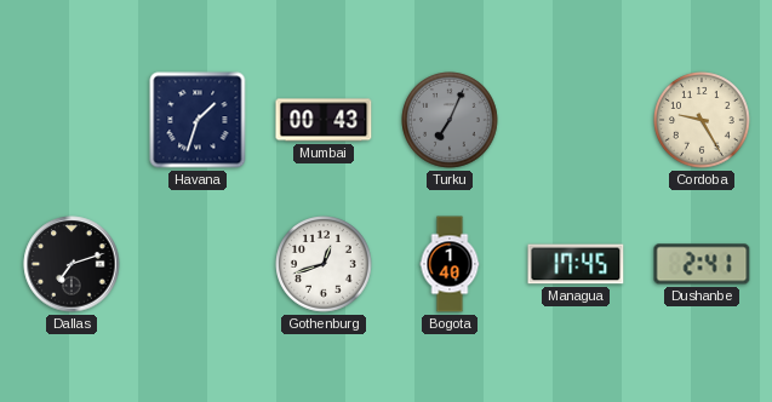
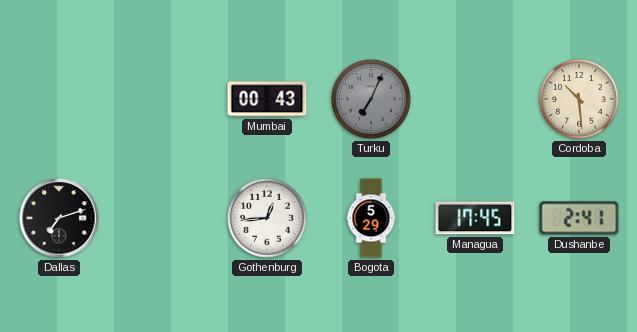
Havana: 1:33 -> none
Cordoba: 9:25 -> 10:29
Gothenburg: 12:42 -> 12:44
Bogota: 1:40 -> 5:29
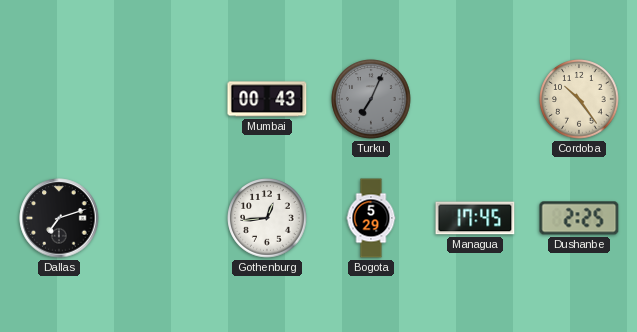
Cordoba: 10:29 -> 10:24
Dushanbe: 2:41 -> 2:25
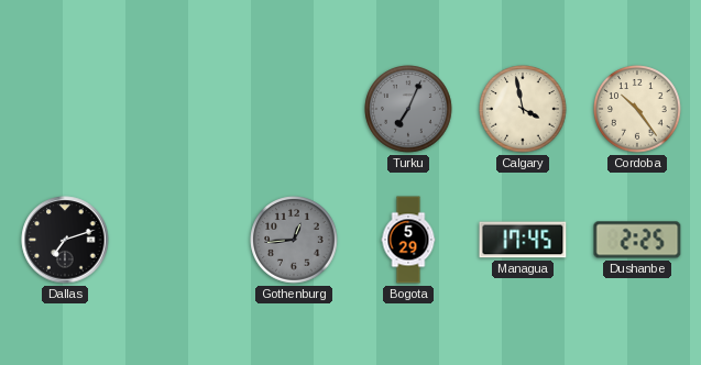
Mumbai: 00:43 -> none
Calgary: none -> 3:58
Gothenburg dial: white -> grey
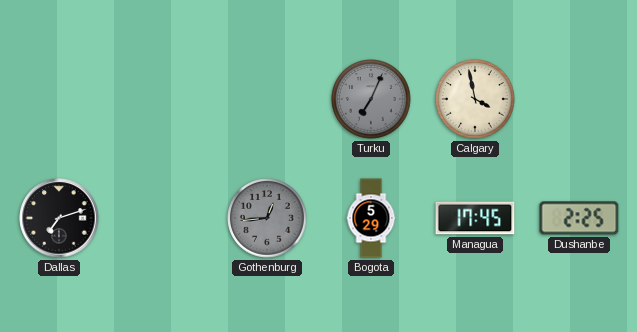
Cordoba: 10:24 -> none
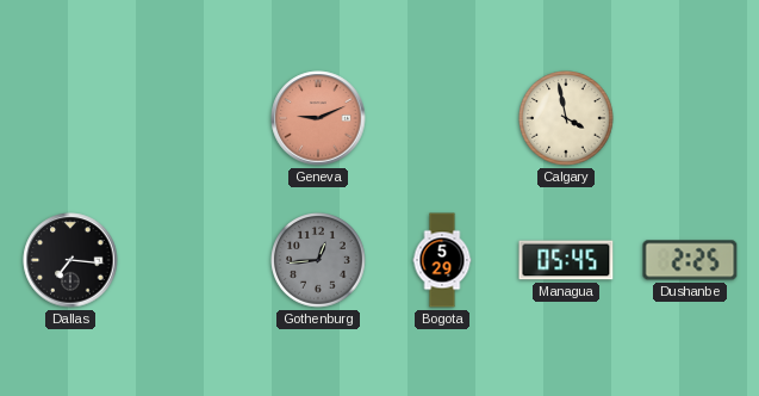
Geneva: none -> 9:11
Turku: 7:04 -> none
Dallas: 7:12 -> 7:16
Managua: 17:45 -> 05:45
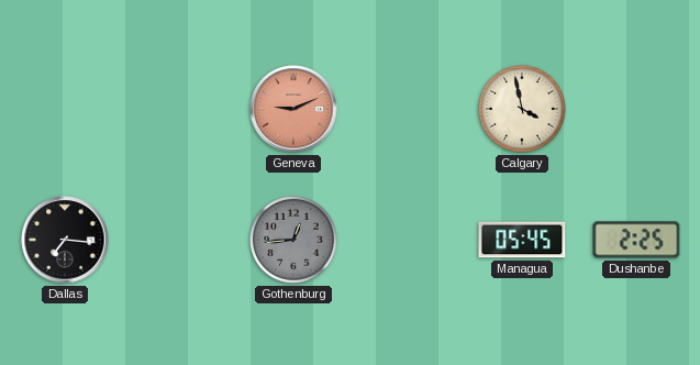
Bogota: 5:29 -> none
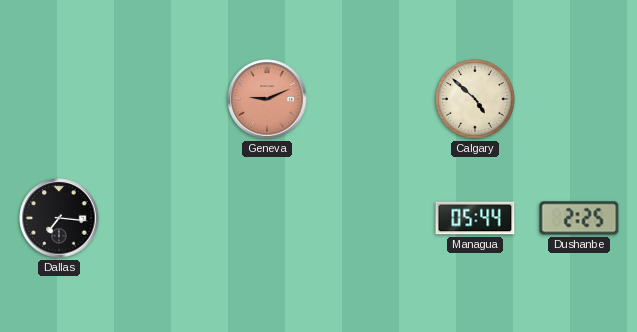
Calgary: 3:58 -> 4:52
Gothenburg: 12:44 -> none
Managua: 05:45 -> 05:44
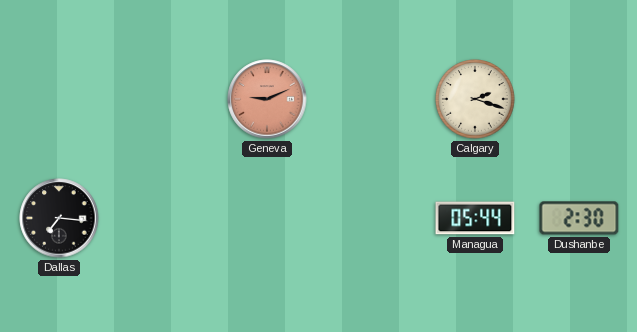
Calgary: 4:52 -> 2:18
Dushanbe: 2:25 -> 2:30
